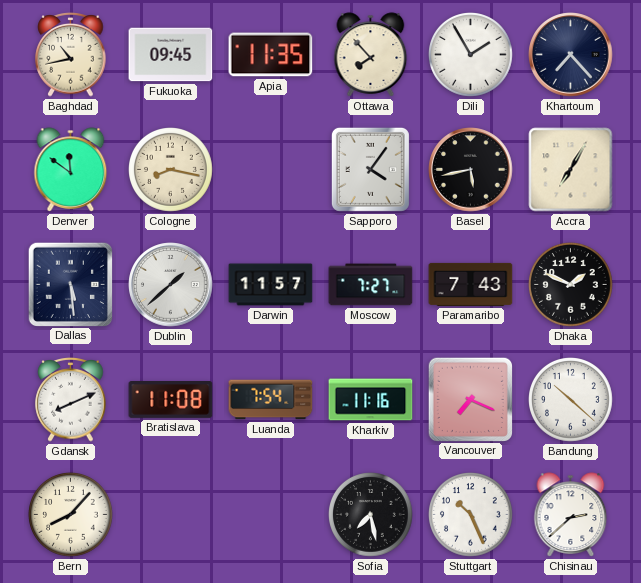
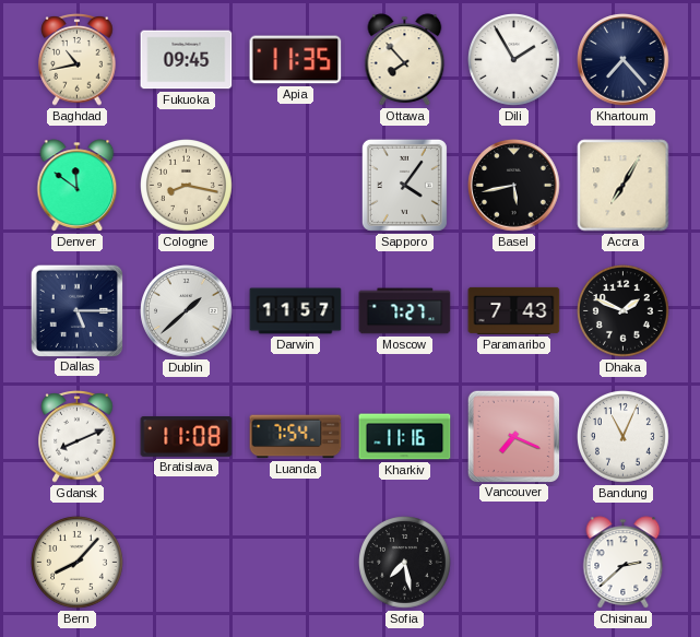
Dallas: 5:29 -> 5:15
Bandung: 10:22 -> 11:04
Stuttgart: 10:26 -> none
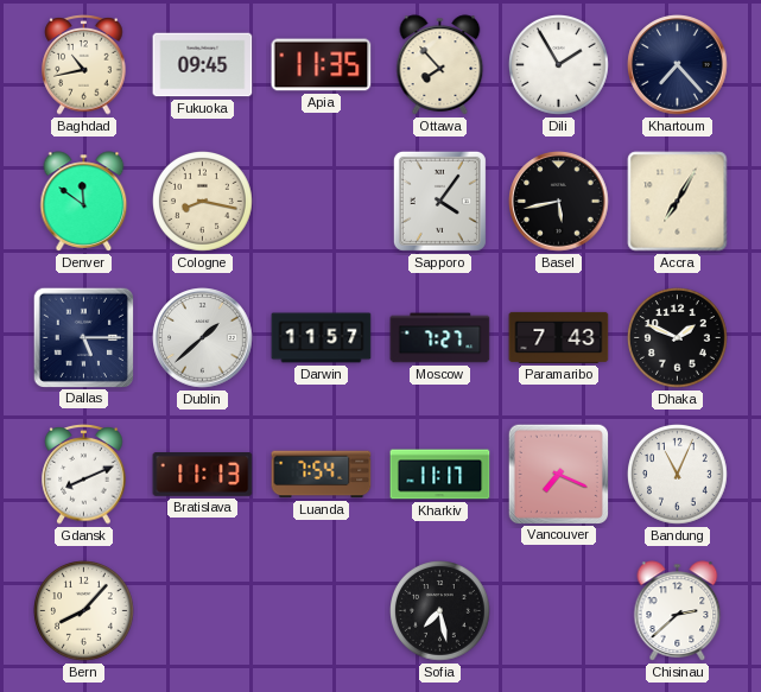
Bratislava: 11:08 -> 11:13
Kharkiv: 11:16 -> 11:17
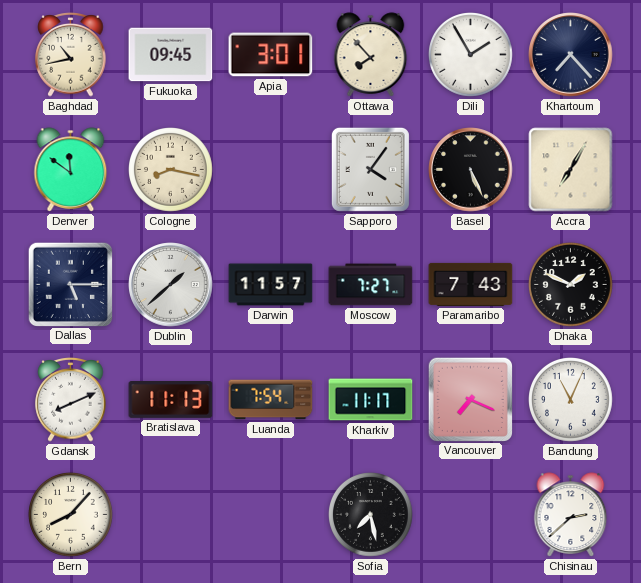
Apia: 11:35 -> 3:01
Basel: 5:43 -> 5:26
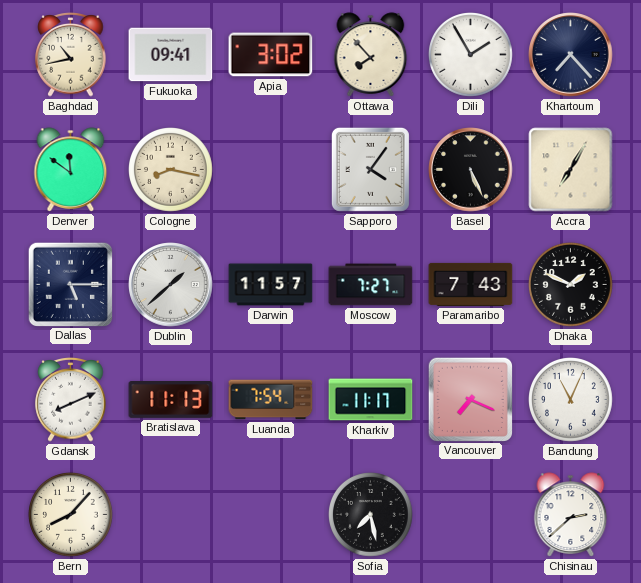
Fukuoka: 09:45 -> 09:41
Apia: 3:01 -> 3:02
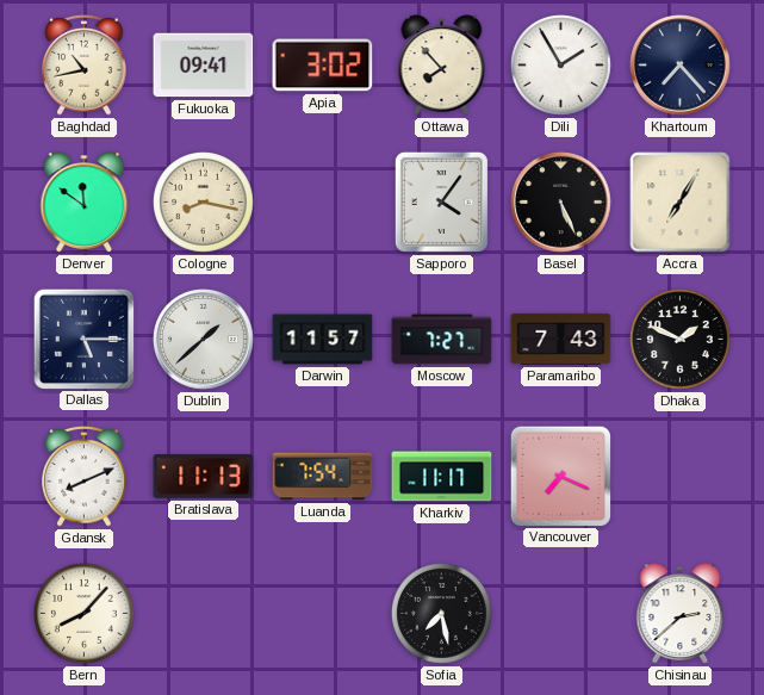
Bandung: 11:04 -> none
